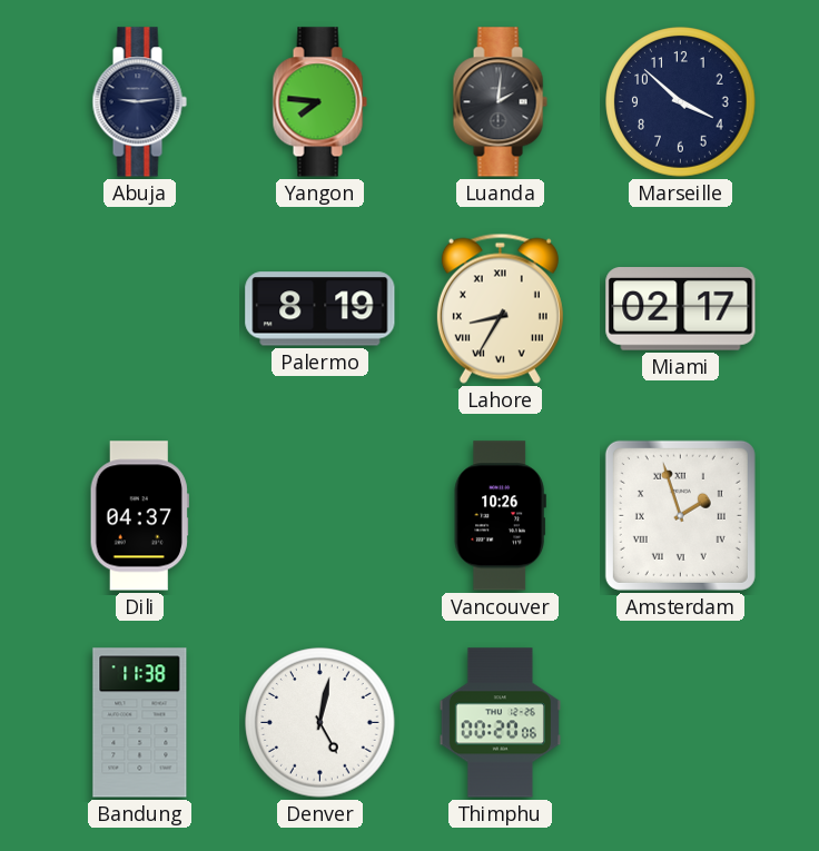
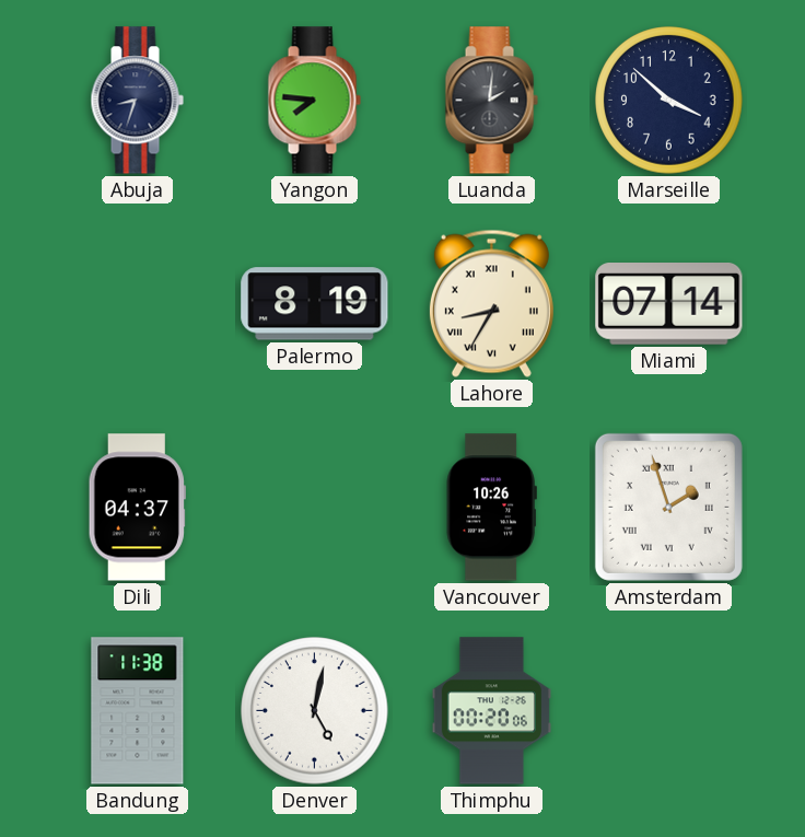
Abuja: 9:14 -> 8:33
Miami: 02:17 -> 07:14
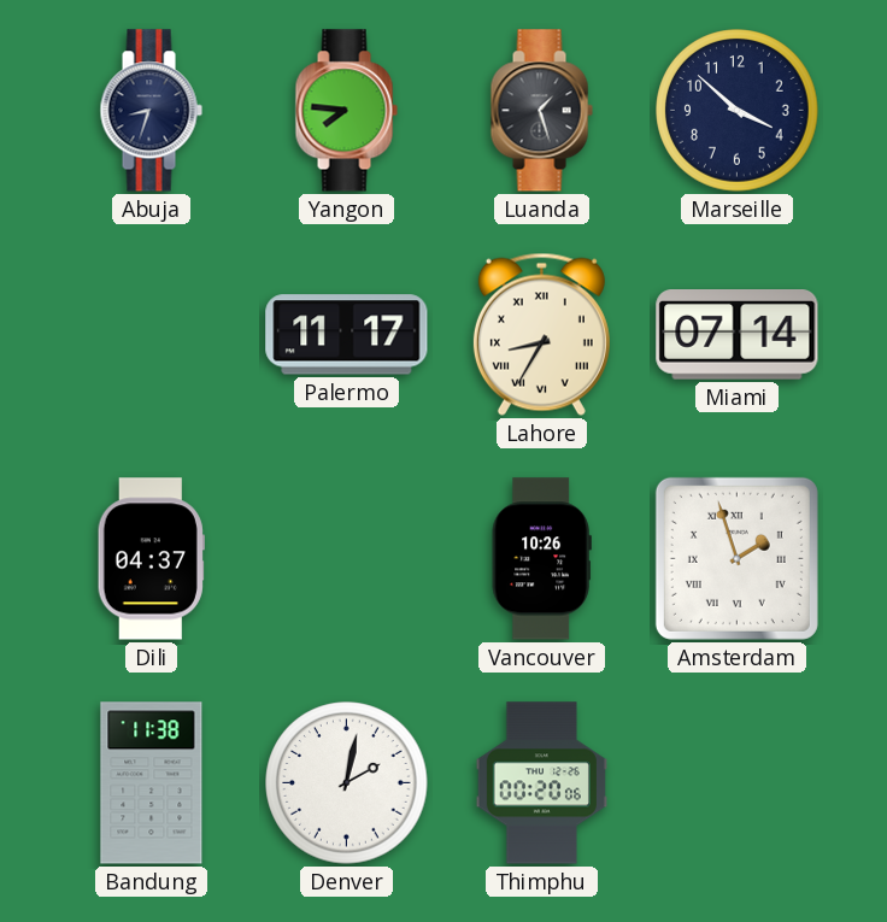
Luanda: 2:01 -> 1:27
Palermo: 8:19 -> 11:17
Denver: 5:02 -> 2:02
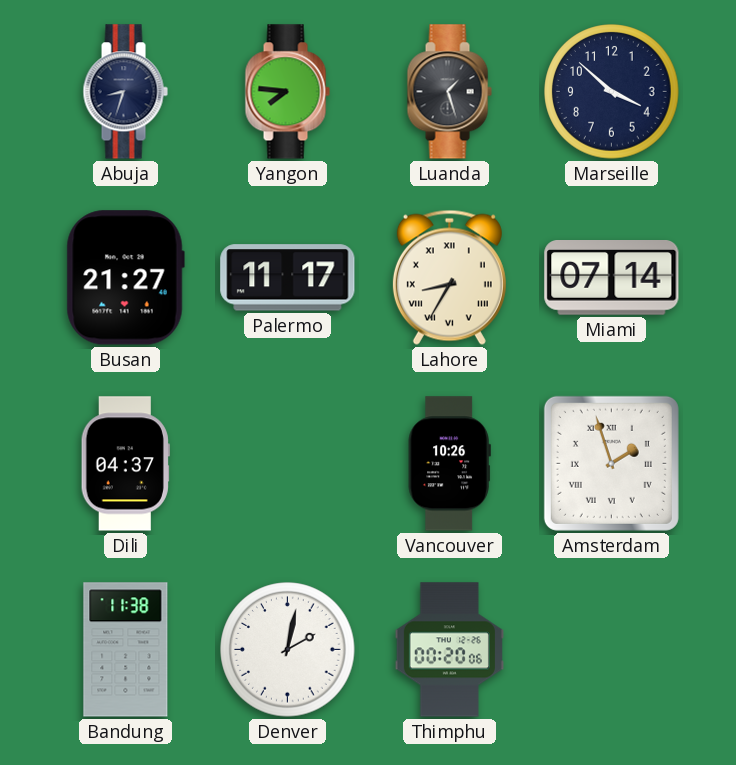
Busan: none -> 21:27
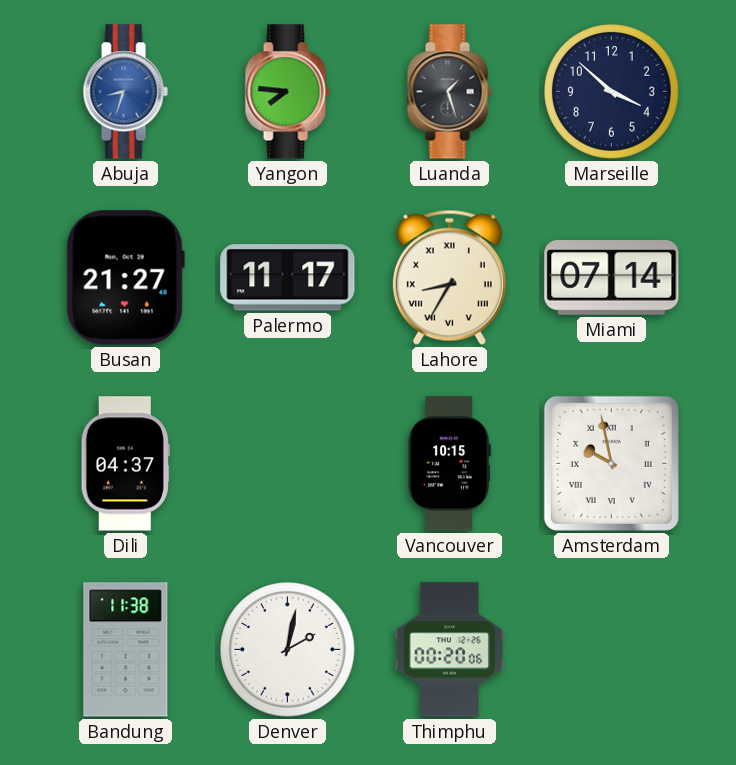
Abuja dial: navy -> blue
Vancouver: 10:26 -> 10:15
Amsterdam: 1:57 -> 9:58
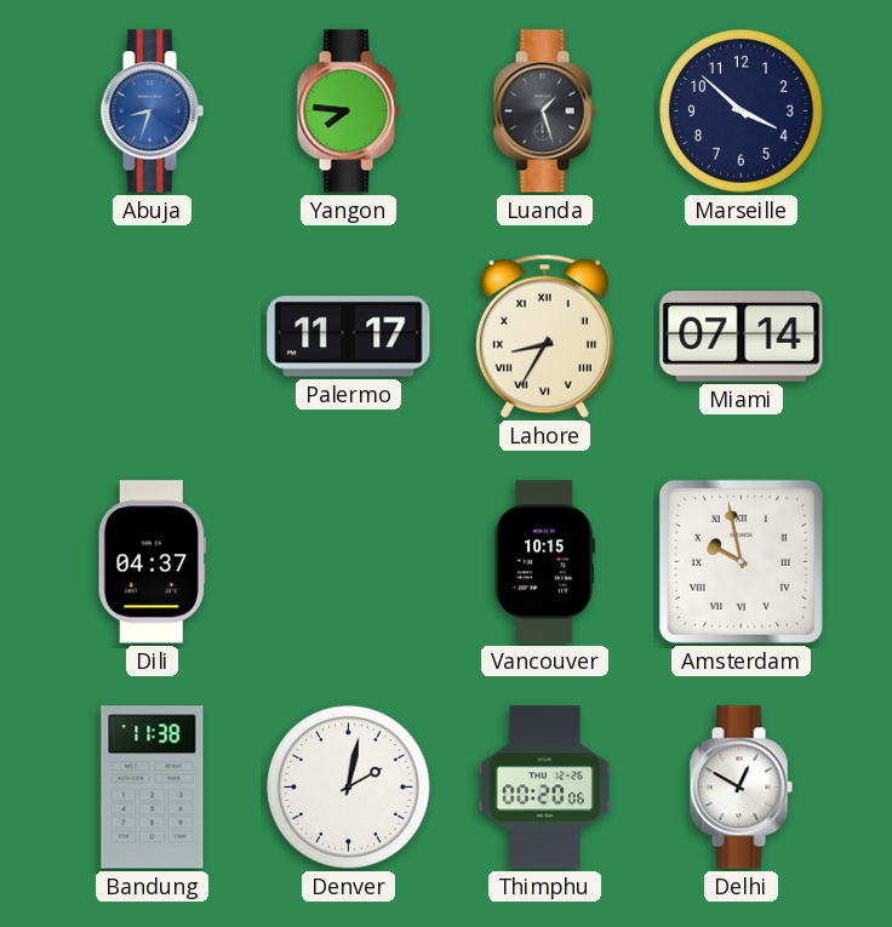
Busan: 21:27 -> none
Delhi: none -> 12:50
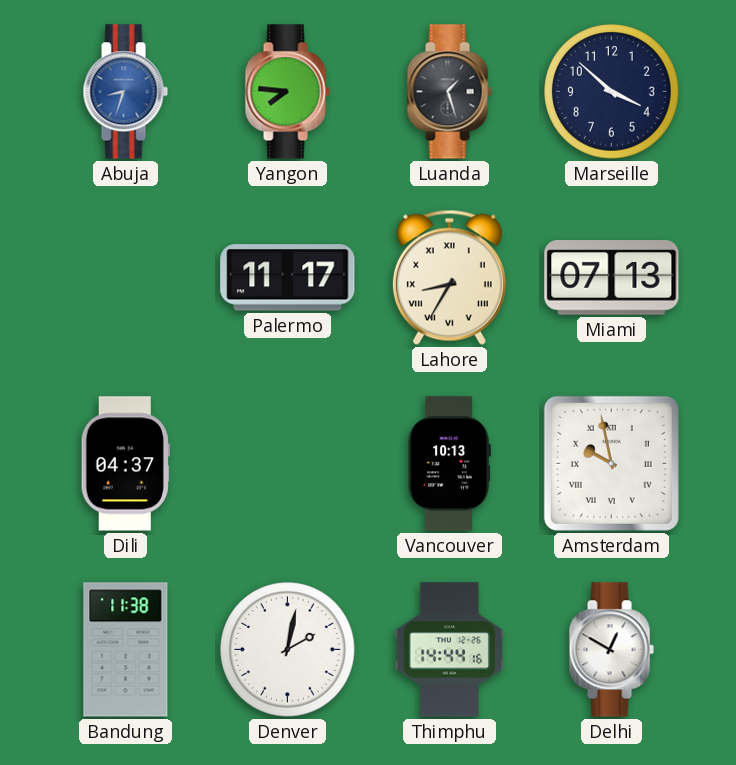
Miami: 07:14 -> 07:13
Vancouver: 10:15 -> 10:13
Thimphu: 00:20 -> 14:44
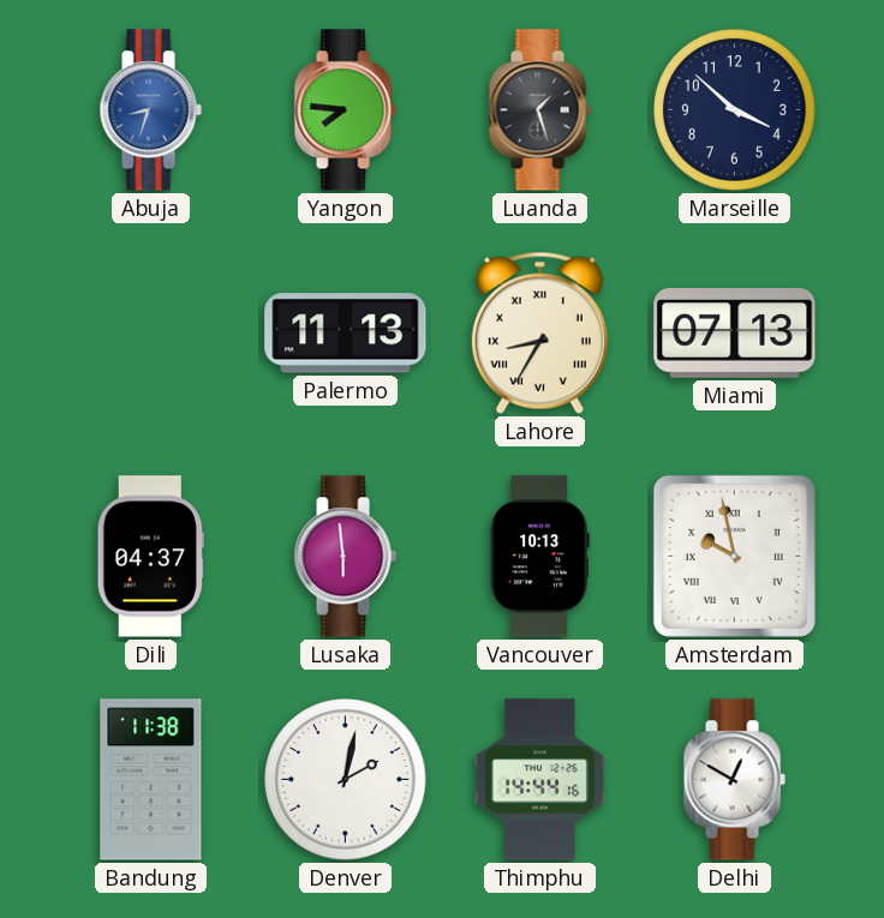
Palermo: 11:17 -> 11:13
Lusaka: none -> 5:59
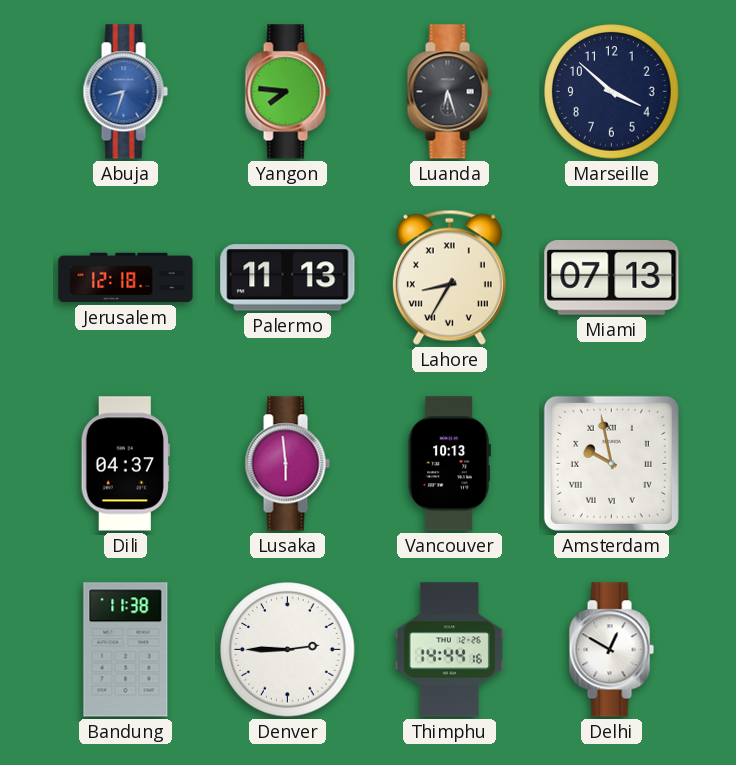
Luanda: 1:27 -> 6:27
Jerusalem: none -> 12:18
Denver: 2:02 -> 2:45
